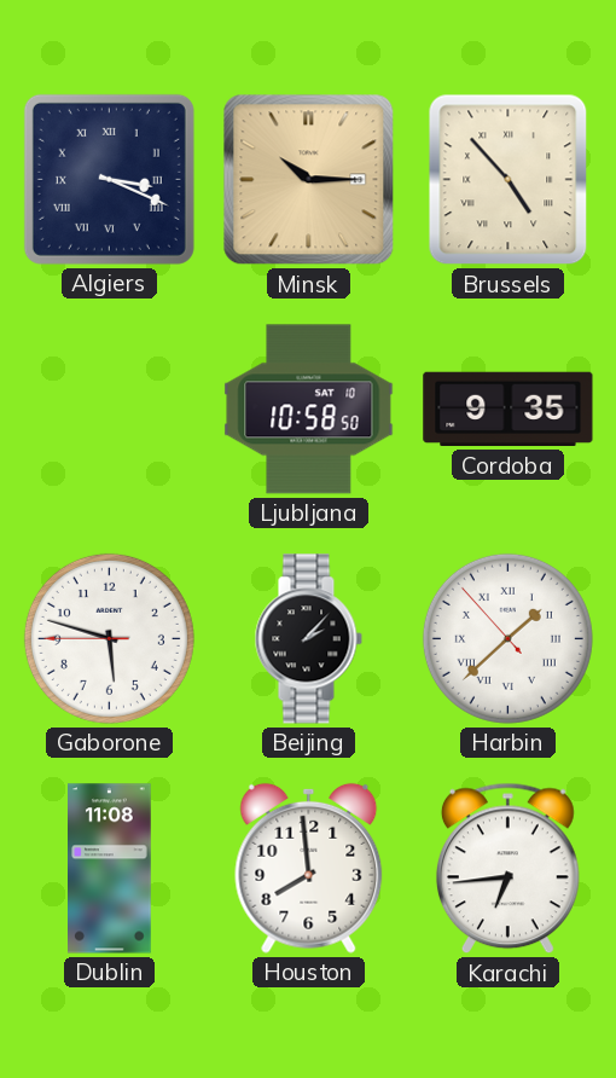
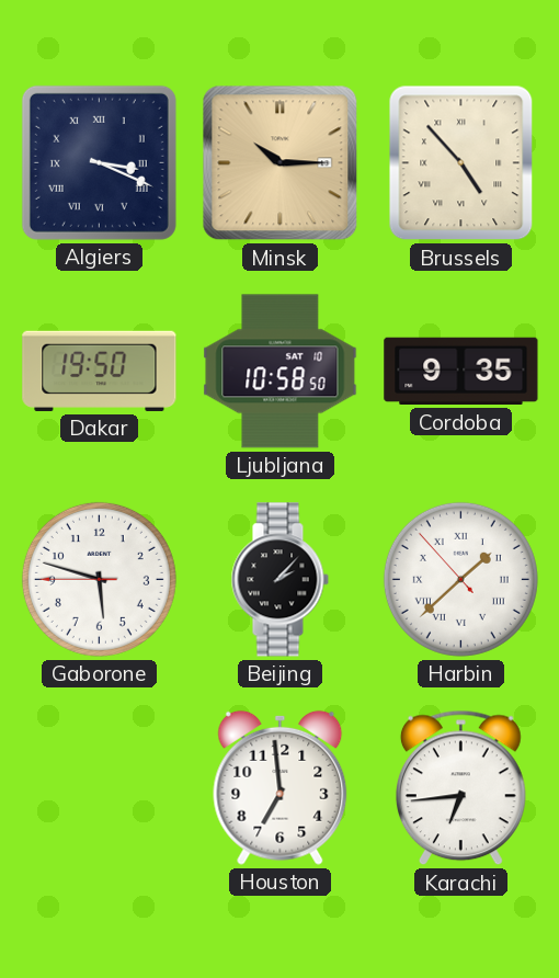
Dakar: none -> 19:50
Dublin: 11:08 -> none
Houston: 7:59 -> 6:59
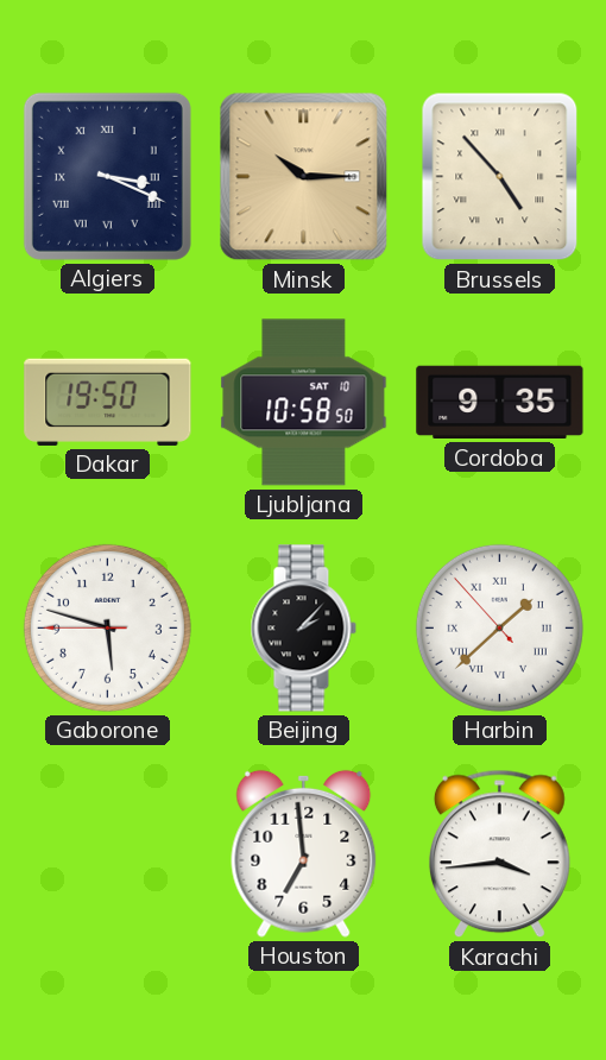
Karachi: 6:44 -> 3:44
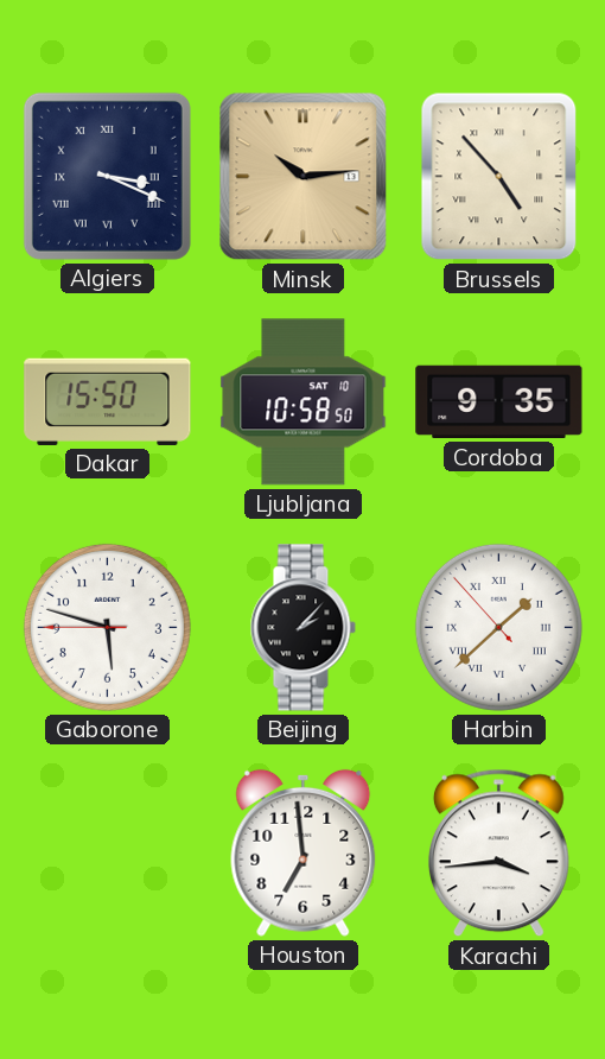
Minsk: 10:15 -> 10:14
Dakar: 19:50 -> 15:50
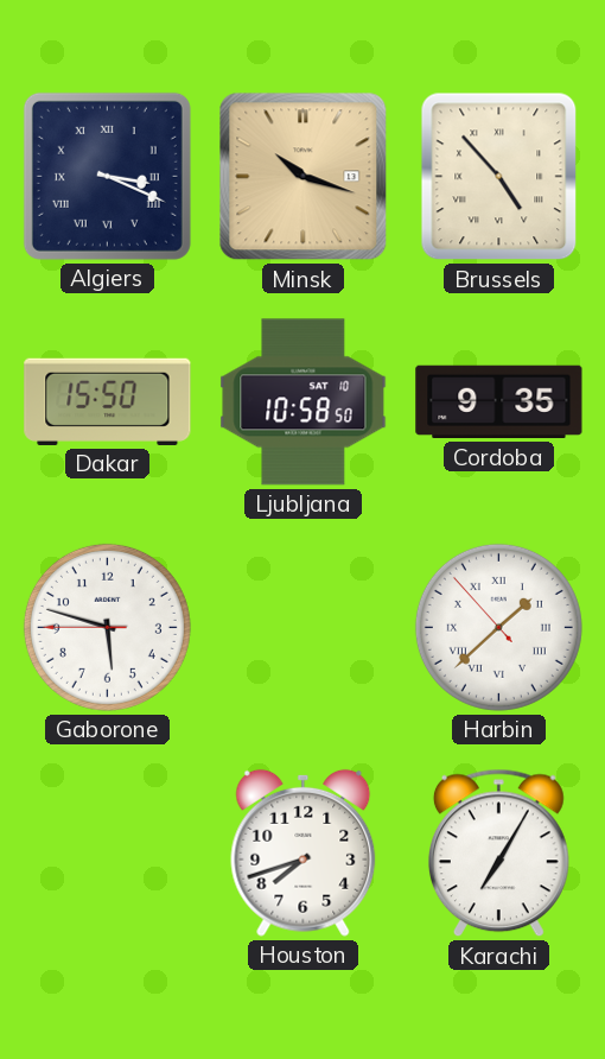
Minsk: 10:14 -> 10:18
Beijing: 2:07 -> none
Houston: 6:59 -> 7:42
Karachi: 3:44 -> 7:05
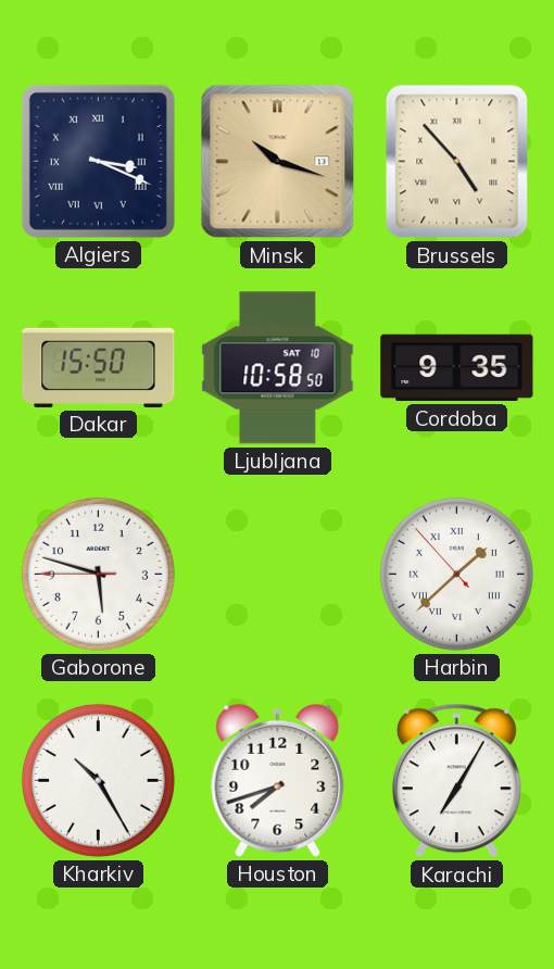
Kharkiv: none -> 10:25
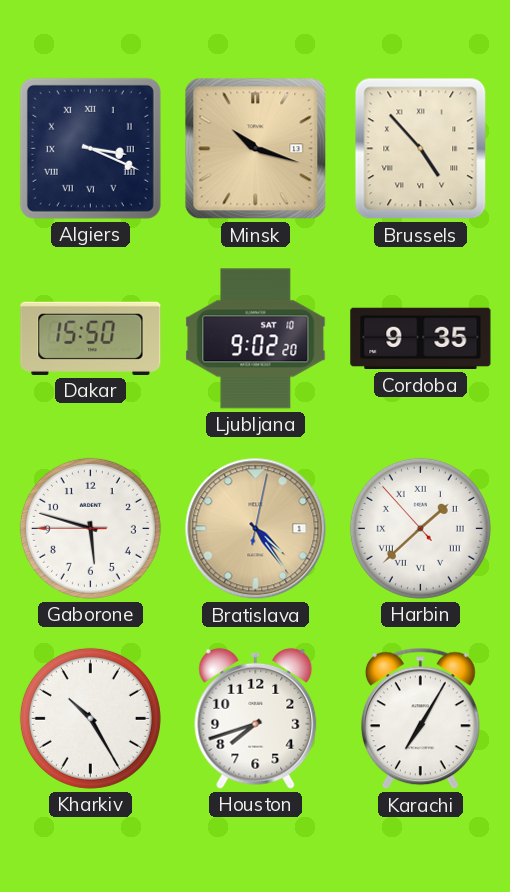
Ljubljana: 10:58 -> 9:02
Bratislava: none -> 4:24
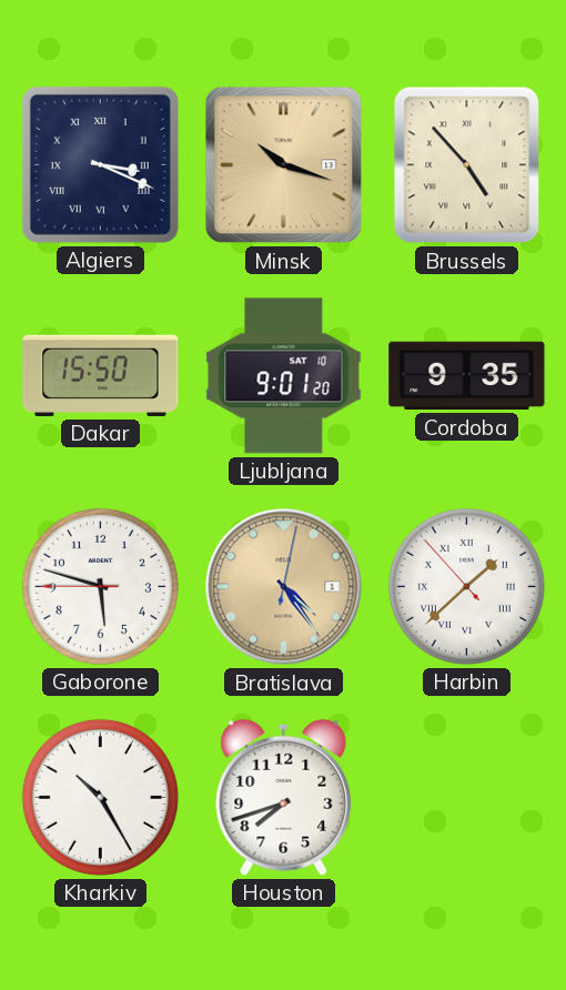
Ljubljana: 9:02 -> 9:01
Karachi: 7:05 -> none
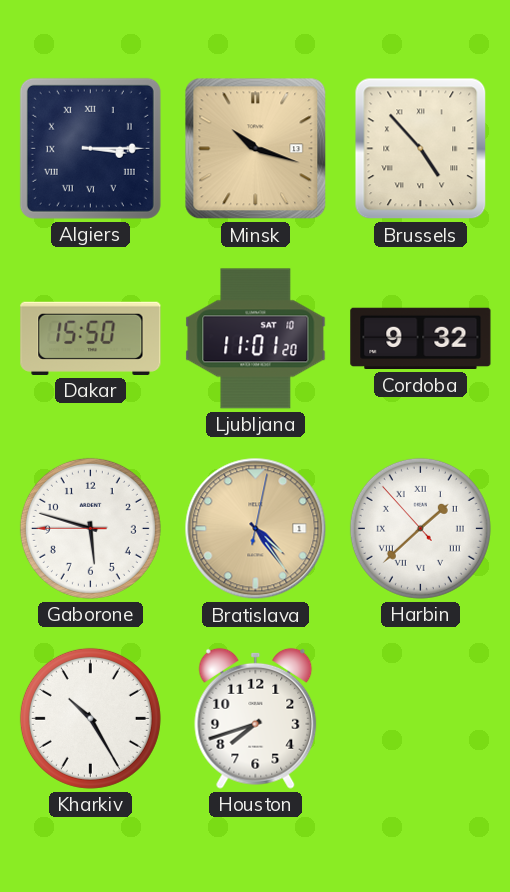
Algiers: 3:19 -> 3:15
Ljubljana: 9:01 -> 11:01
Cordoba: 9:35 -> 9:32
